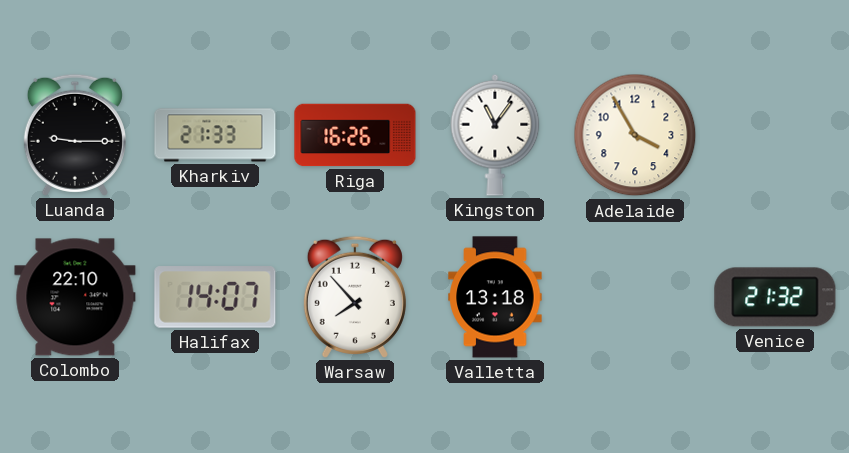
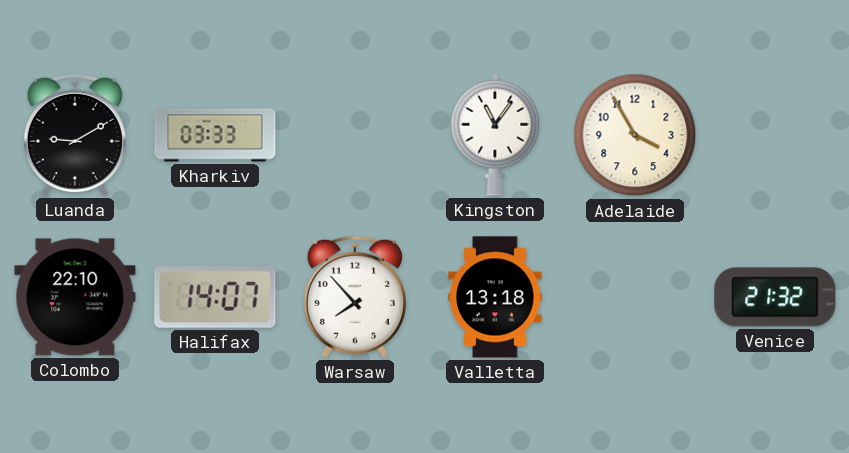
Luanda: 9:15 -> 9:10
Kharkiv: 21:33 -> 03:33
Riga: 16:26 -> none
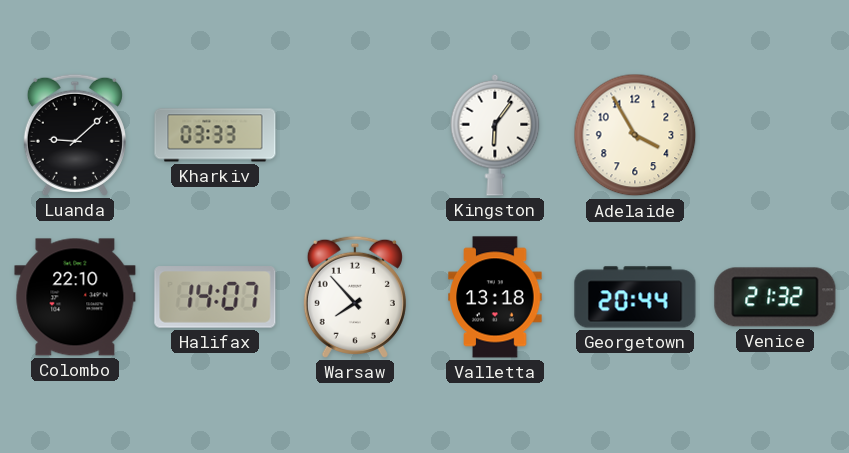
Luanda: 9:10 -> 9:08
Kingston: 11:06 -> 6:06
Georgetown: none -> 20:44
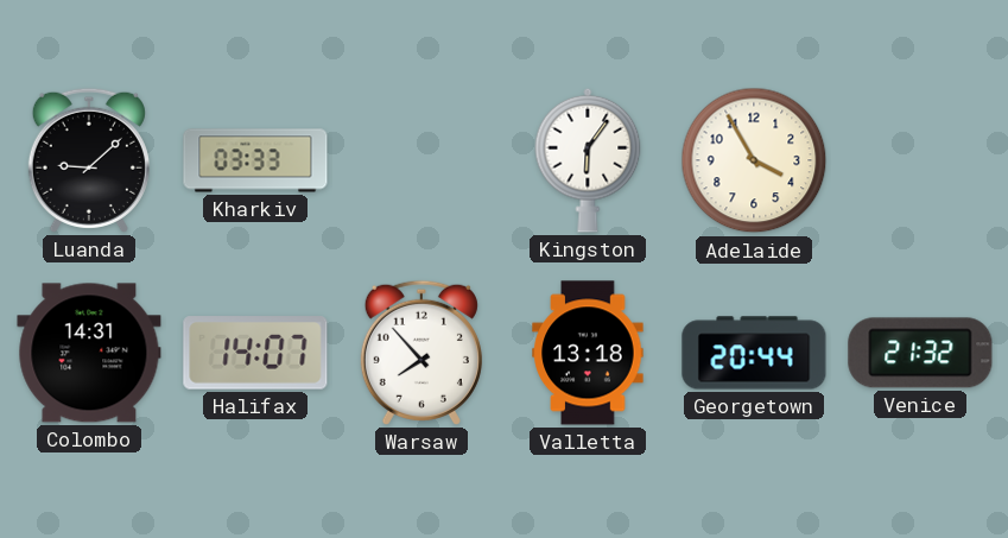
Colombo: 22:10 -> 14:31
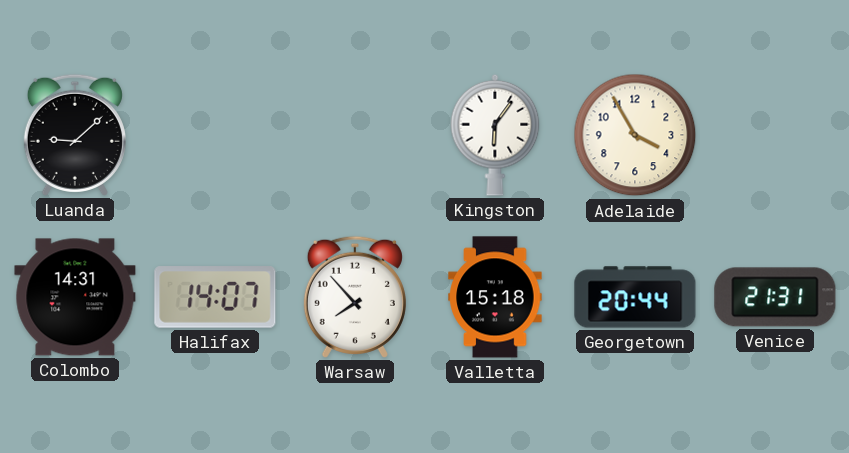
Kharkiv: 03:33 -> none
Valletta: 13:18 -> 15:18
Venice: 21:32 -> 21:31
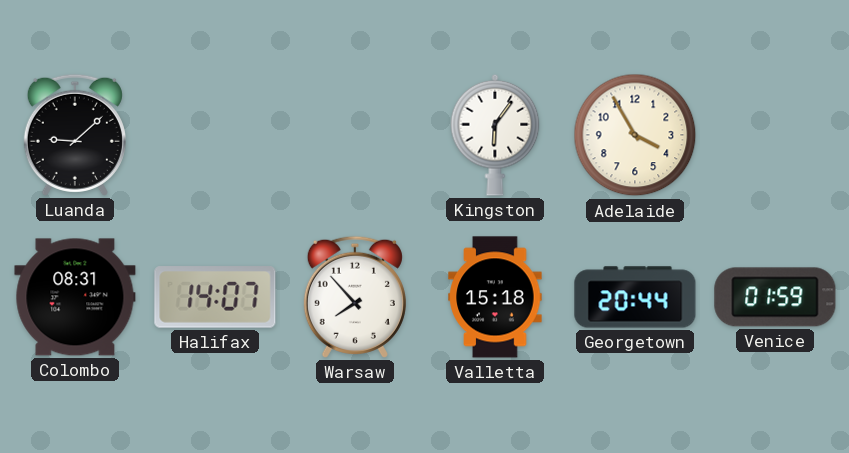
Colombo: 14:31 -> 08:31
Venice: 21:31 -> 01:59
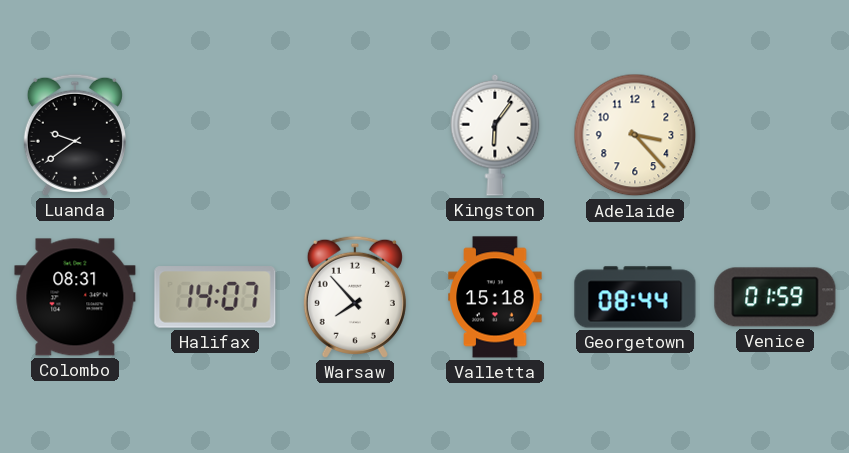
Luanda: 9:08 -> 9:39
Adelaide: 3:55 -> 3:23
Georgetown: 20:44 -> 08:44
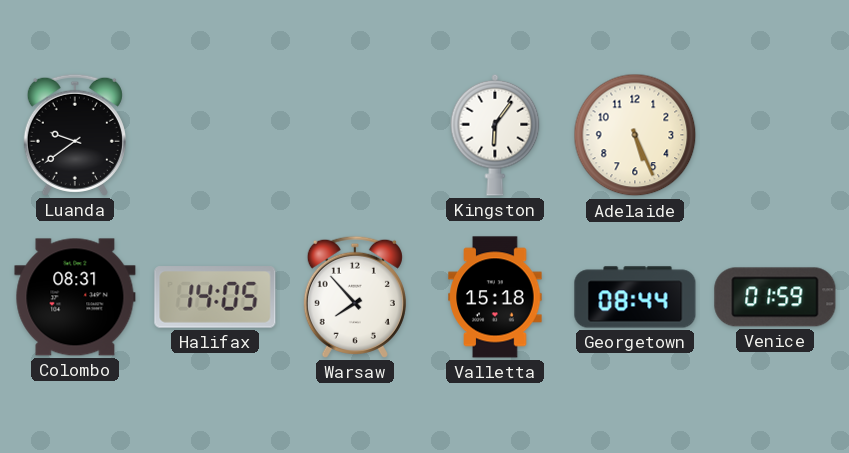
Adelaide: 3:23 -> 5:26
Halifax: 14:07 -> 14:05
